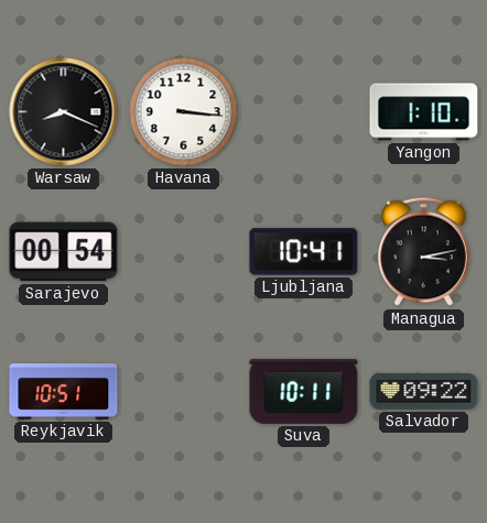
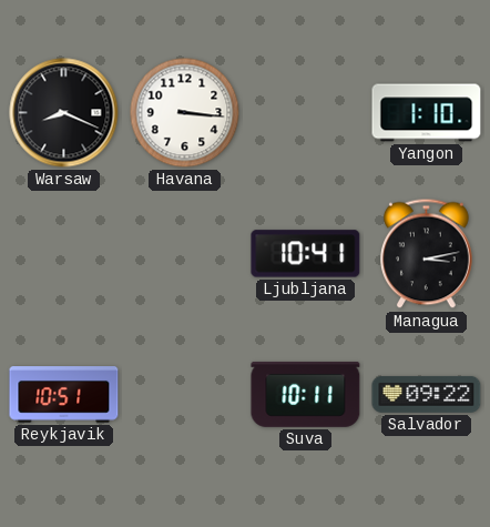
Sarajevo: 00:54 -> none
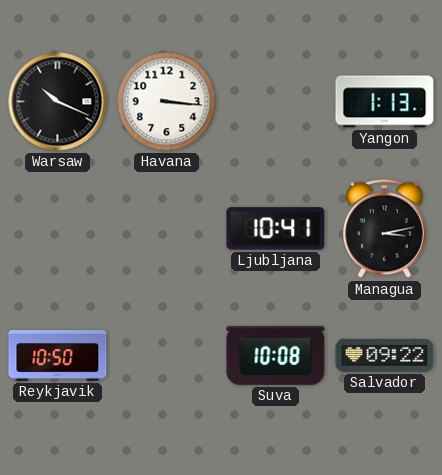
Warsaw: 8:19 -> 10:19
Yangon: 1:10 -> 1:13
Reykjavik: 10:51 -> 10:50
Suva: 10:11 -> 10:08
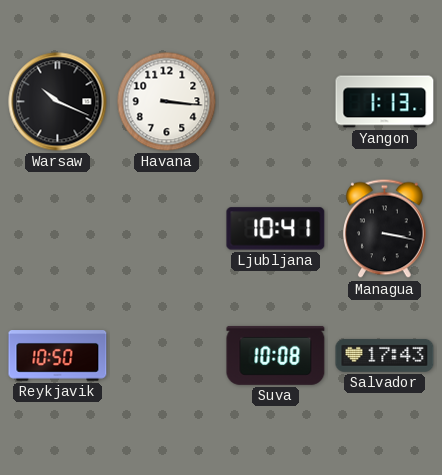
Managua: 3:13 -> 3:17
Salvador: 09:22 -> 17:43
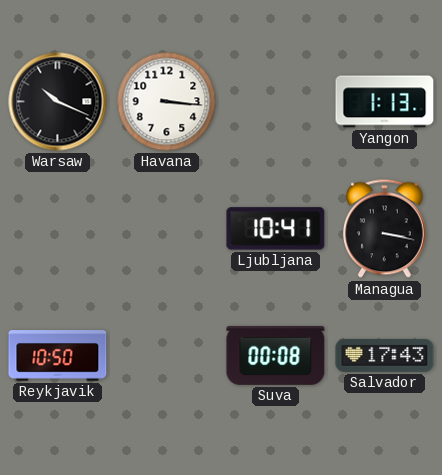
Suva: 10:08 -> 00:08
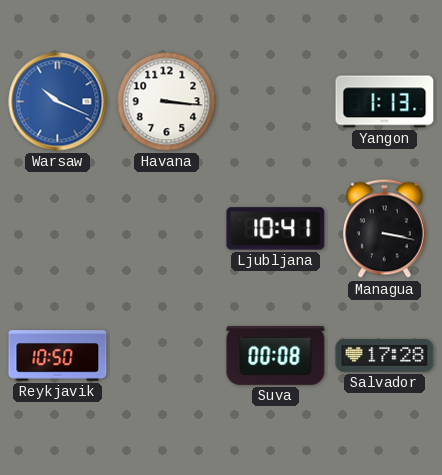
Warsaw dial: black -> blue
Salvador: 17:43 -> 17:28
